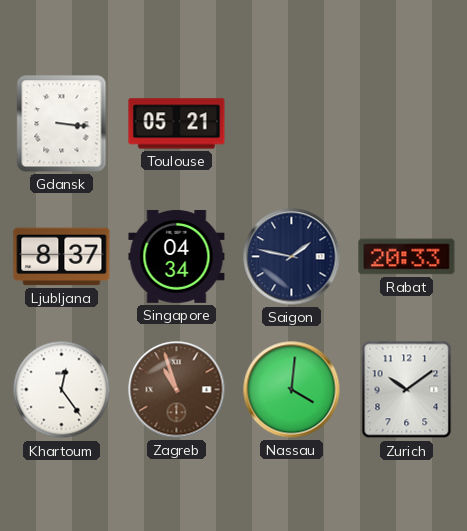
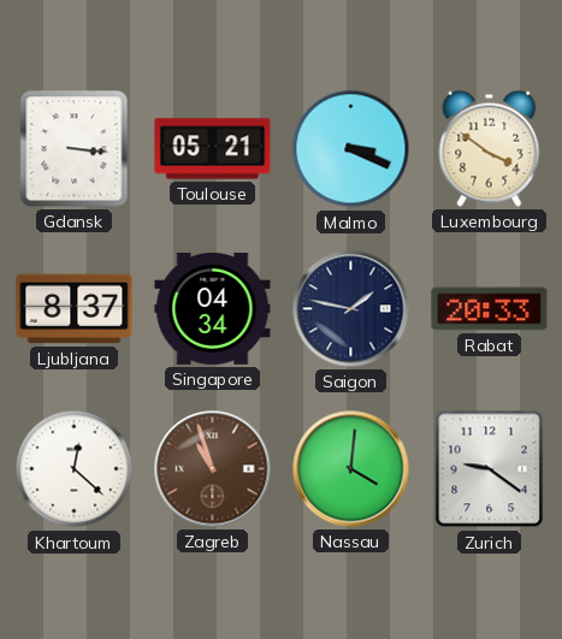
Malmo: none -> 3:19
Luxembourg: none -> 3:51
Khartoum: 12:24 -> 12:22
Zurich: 10:09 -> 9:21
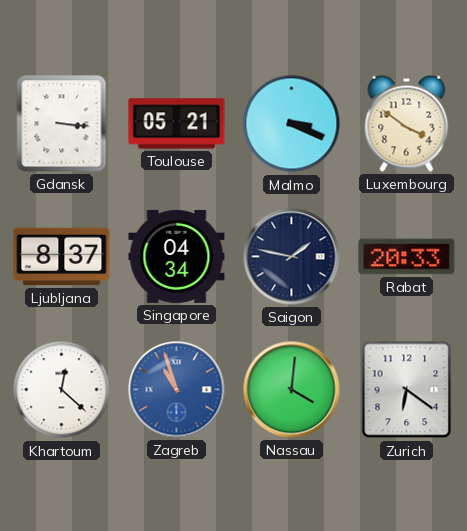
Zagreb dial: brown -> blue
Zurich: 9:21 -> 6:21
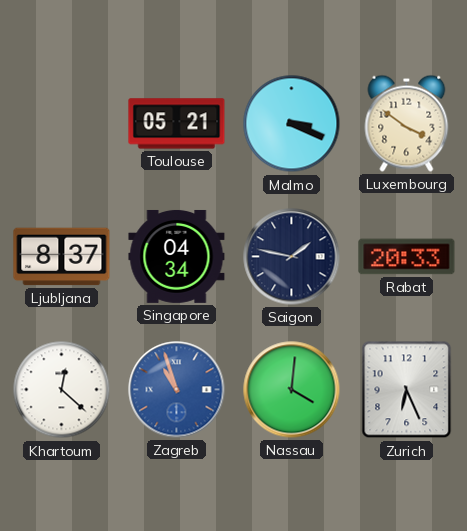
Gdansk: 3:16 -> none
Zurich: 6:21 -> 6:26
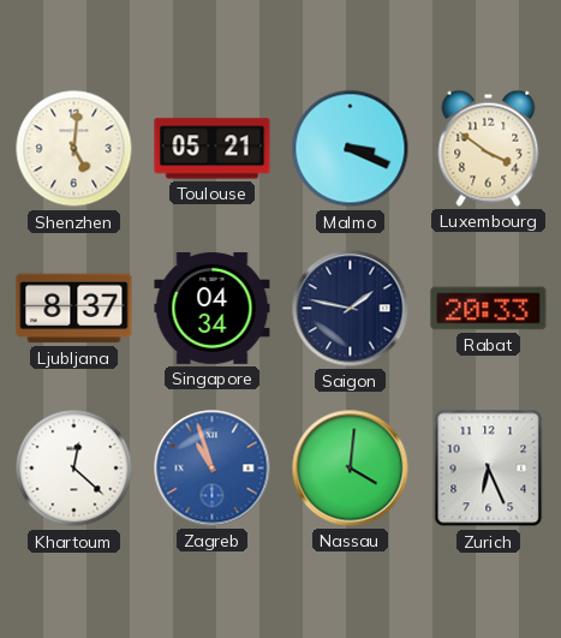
Shenzhen: none -> 5:01
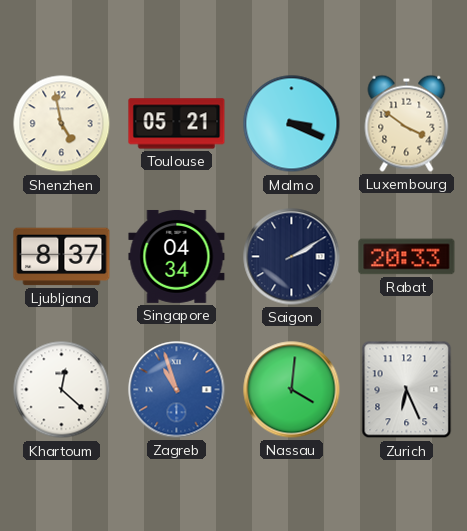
Shenzhen: 5:01 -> 4:58
Saigon: 1:47 -> 2:10
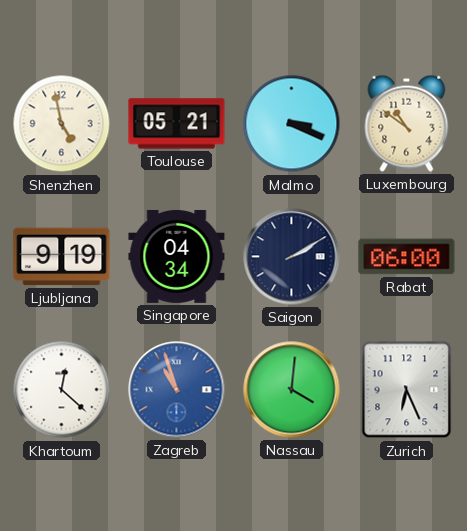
Luxembourg: 3:51 -> 10:51
Ljubljana: 8:37 -> 9:19
Rabat: 20:33 -> 06:00
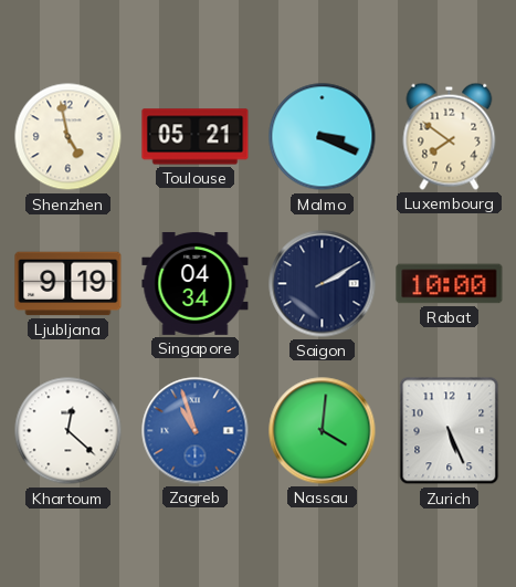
Luxembourg: 10:51 -> 7:51
Rabat: 06:00 -> 10:00
Zurich: 6:26 -> 5:26
